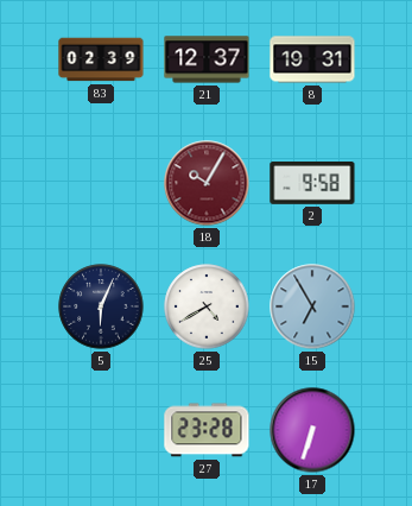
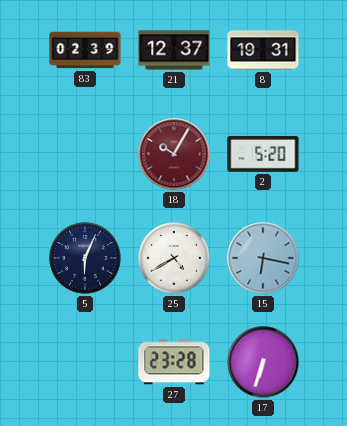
2: 9:58 -> 5:20
15: 6:55 -> 6:17
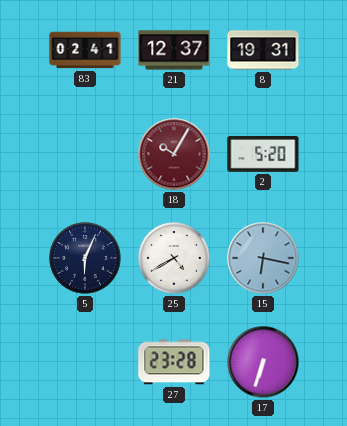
83: 02:39 -> 02:41
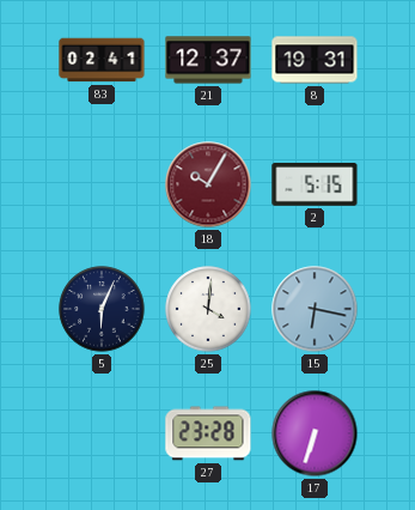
2: 5:20 -> 5:15
25: 4:40 -> 4:01
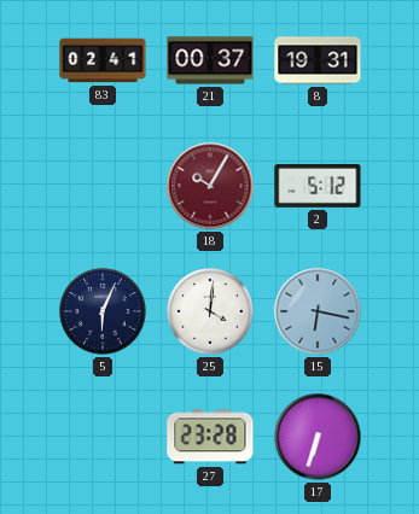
21: 12:37 -> 00:37
2: 5:15 -> 5:12
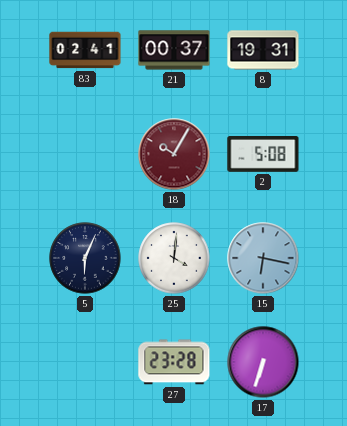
2: 5:12 -> 5:08
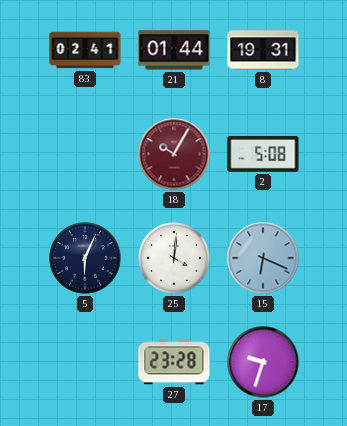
21: 00:37 -> 01:44
15: 6:17 -> 6:19
17: 6:33 -> 9:33
